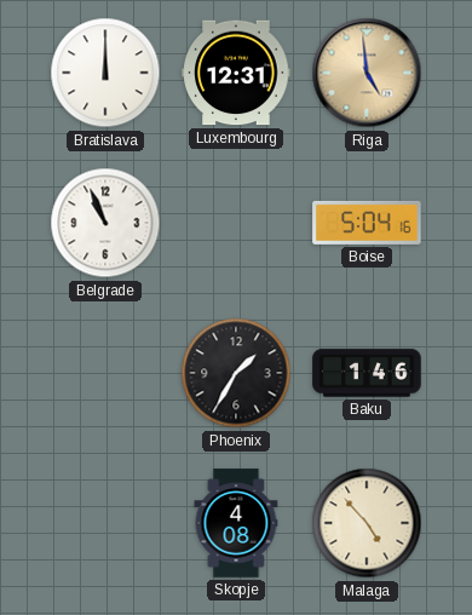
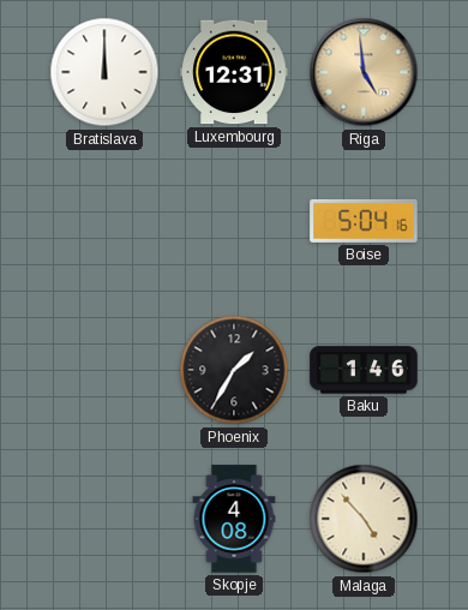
Belgrade: 10:56 -> none
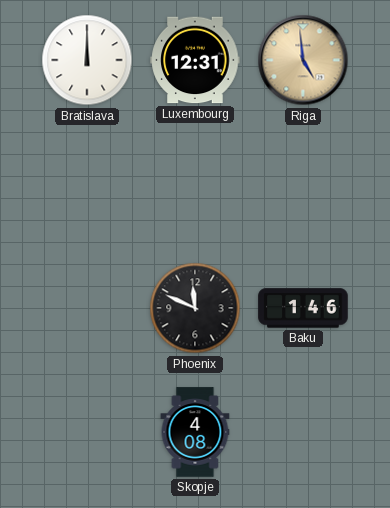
Boise: 5:04 -> none
Phoenix: 1:35 -> 11:49
Malaga: 4:53 -> none
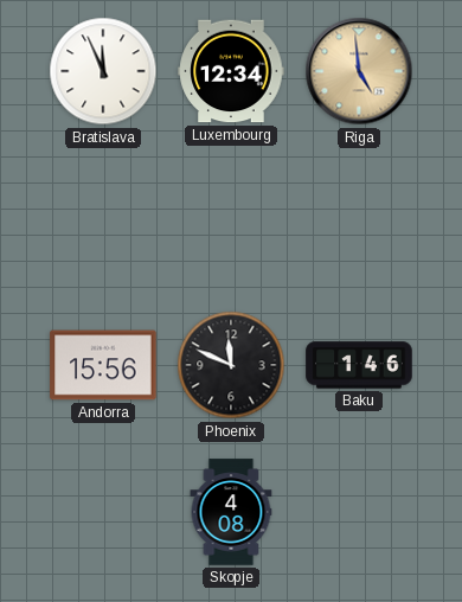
Bratislava: 12:00 -> 11:56
Luxembourg: 12:31 -> 12:34
Andorra: none -> 15:56
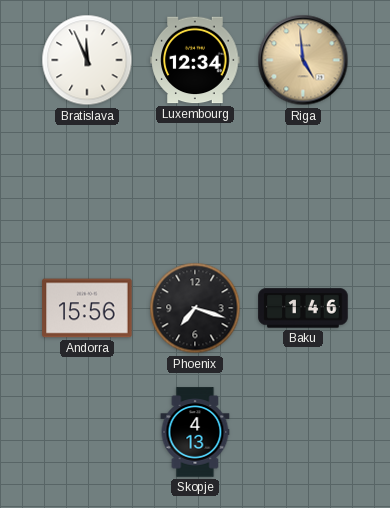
Phoenix: 11:49 -> 7:18
Skopje: 4:08 -> 4:13
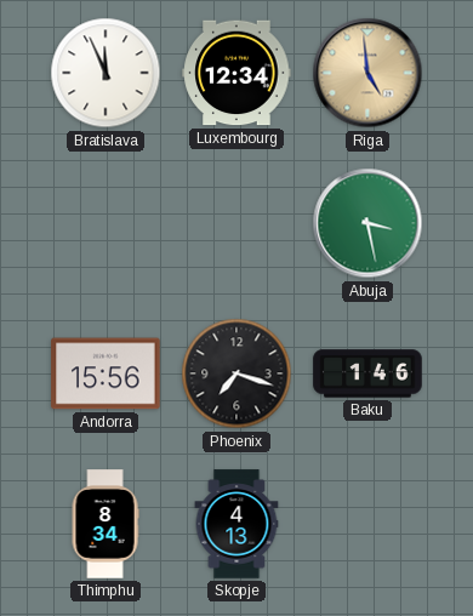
Abuja: none -> 3:28
Thimphu: none -> 8:34
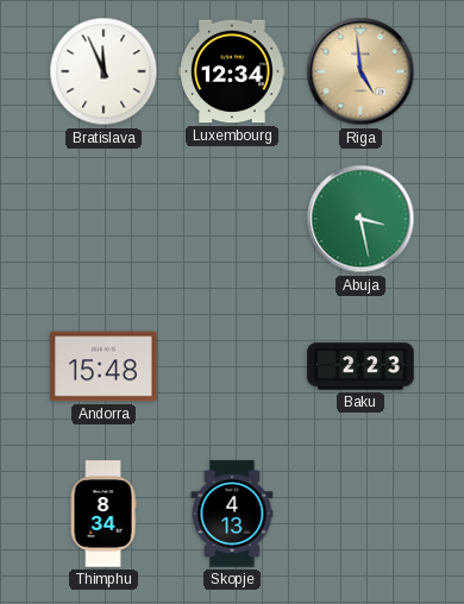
Andorra: 15:56 -> 15:48
Phoenix: 7:18 -> none
Baku: 1:46 -> 2:23
